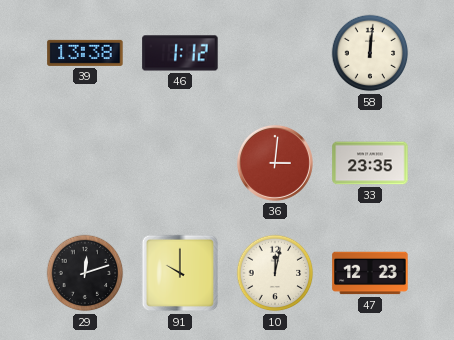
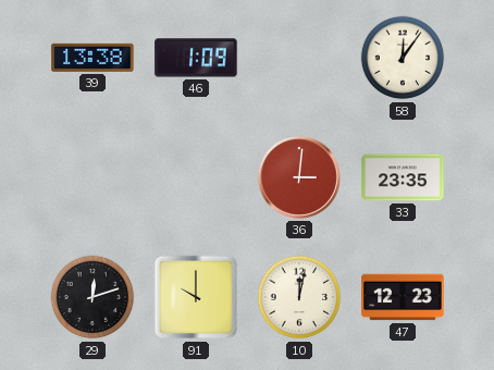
46: 1:12 -> 1:09
58: 12:01 -> 12:06
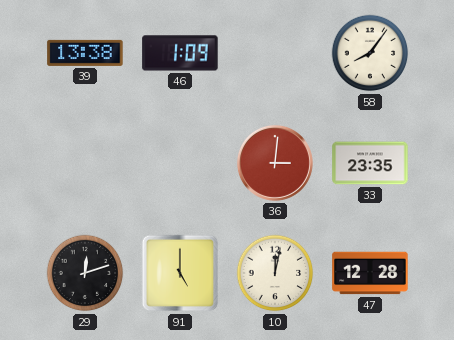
58: 12:06 -> 8:06
91: 10:00 -> 5:00
47: 12:23 -> 12:28
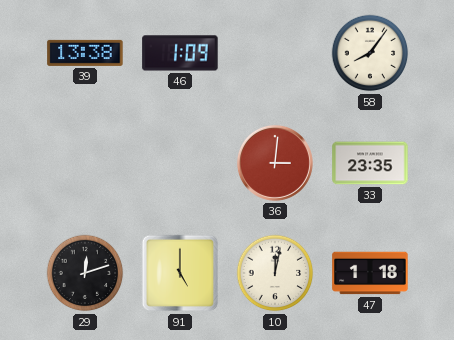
47: 12:28 -> 1:18
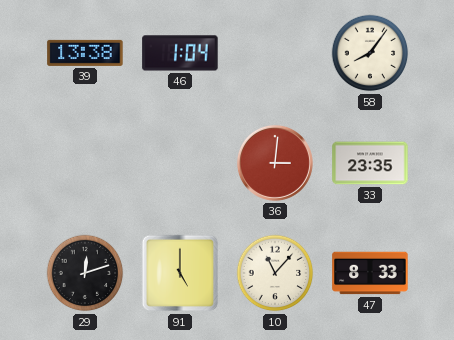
46: 1:09 -> 1:04
10: 12:02 -> 11:07
47: 1:18 -> 8:33
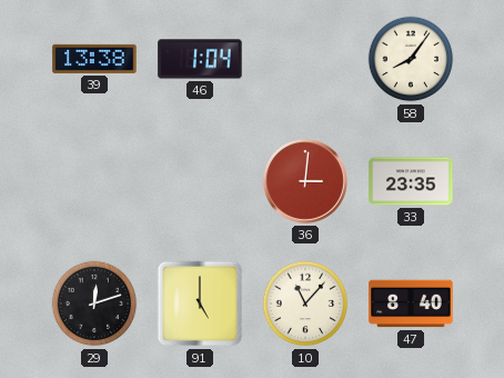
47: 8:33 -> 8:40
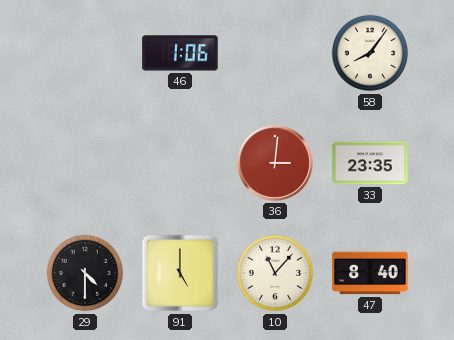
39: 13:38 -> none
46: 1:04 -> 1:06
29: 12:12 -> 4:30
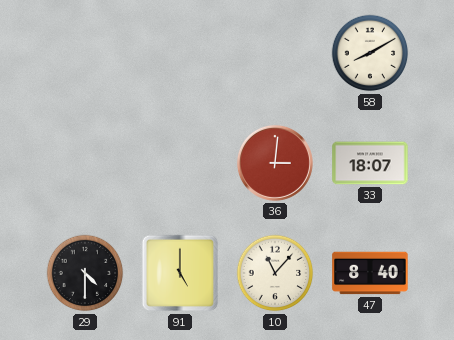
46: 1:06 -> none
58: 8:06 -> 8:10
33: 23:35 -> 18:07
